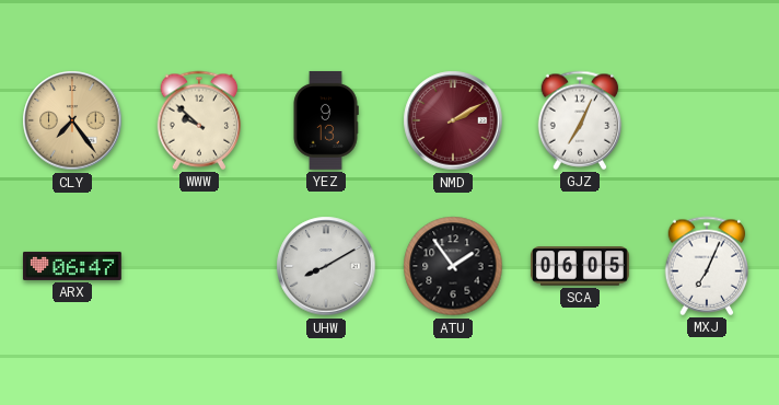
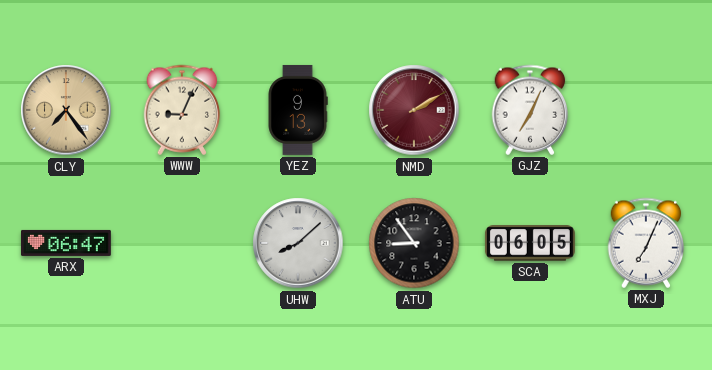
WWW: 9:52 -> 9:04
UHW: 8:10 -> 8:08
ATU: 1:54 -> 8:54
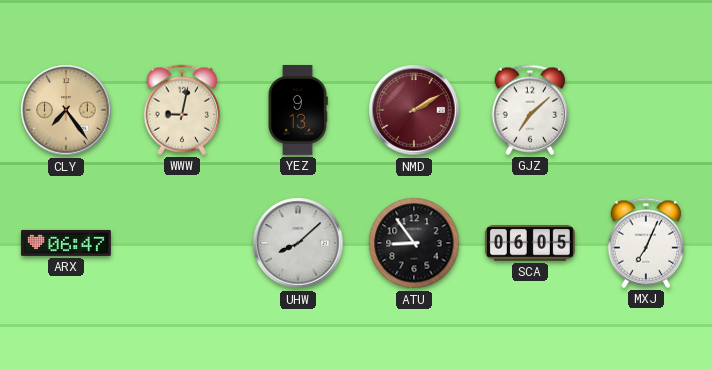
WWW: 9:04 -> 9:02
GJZ: 7:04 -> 7:08
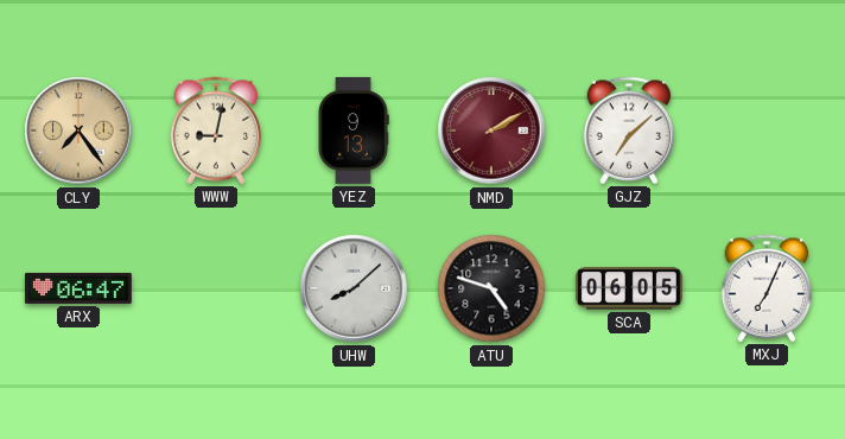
ATU: 8:54 -> 4:48
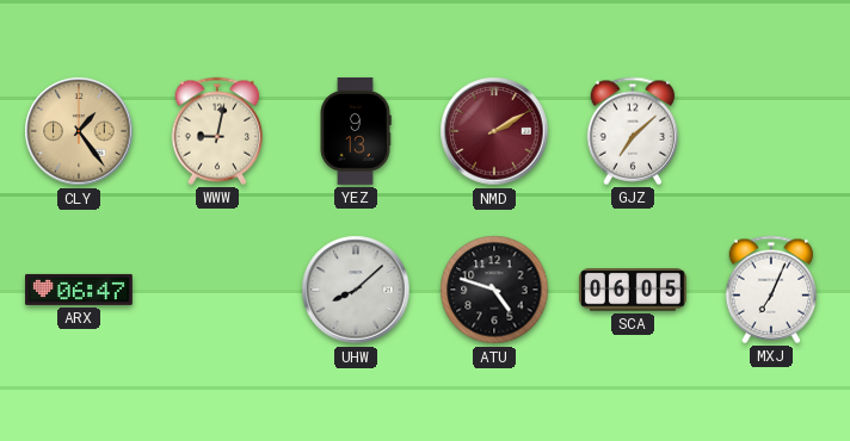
CLY: 7:24 -> 1:24
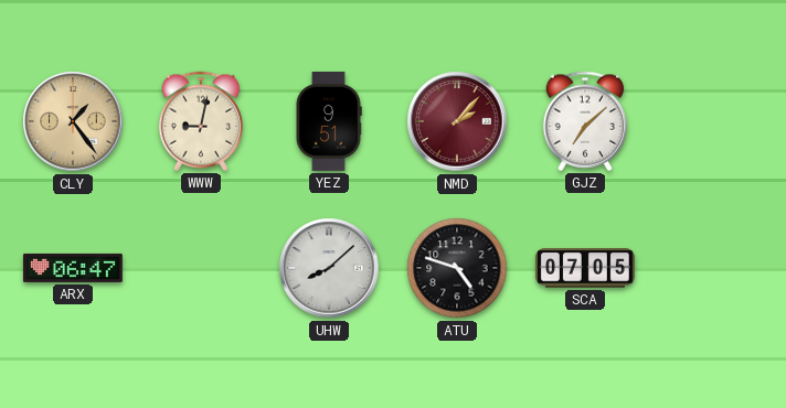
YEZ: 9:13 -> 9:51
NMD: 2:10 -> 2:07
SCA: 06:05 -> 07:05
MXJ: 7:04 -> none
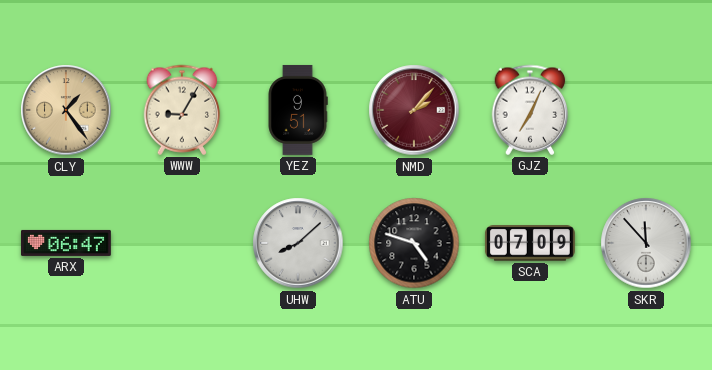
WWW: 9:02 -> 9:05
GJZ: 7:08 -> 7:04
SCA: 07:05 -> 07:09
SKR: none -> 11:53
